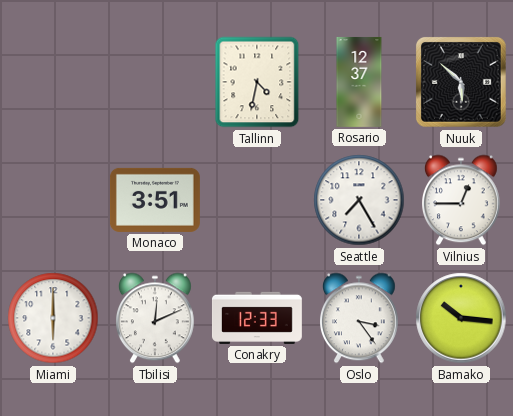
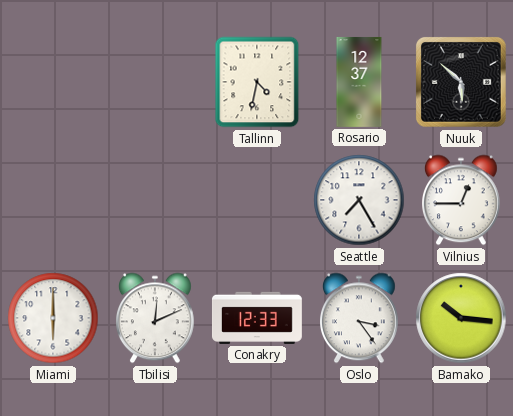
Monaco: 3:51 -> none
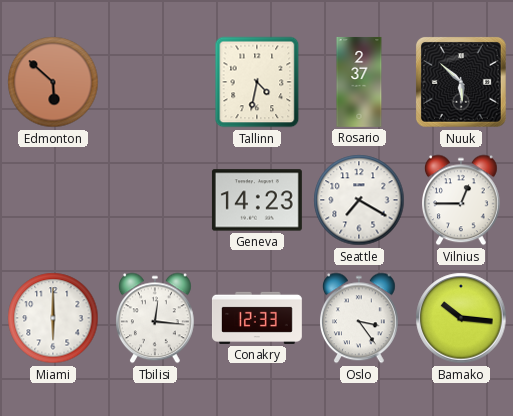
Edmonton: none -> 5:52
Rosario: 12:37 -> 2:37
Geneva: none -> 14:23
Seattle: 7:25 -> 7:20
Tbilisi: 12:11 -> 12:16
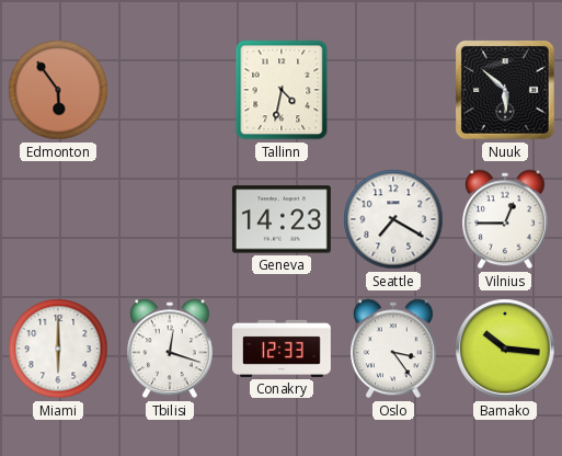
Edmonton: 5:52 -> 5:54
Rosario: 2:37 -> none
Tbilisi: 12:16 -> 12:18
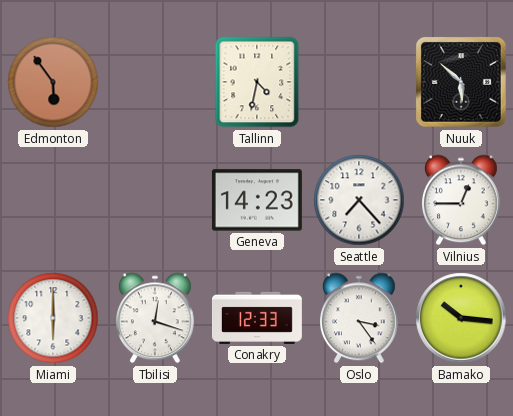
Seattle: 7:20 -> 7:23
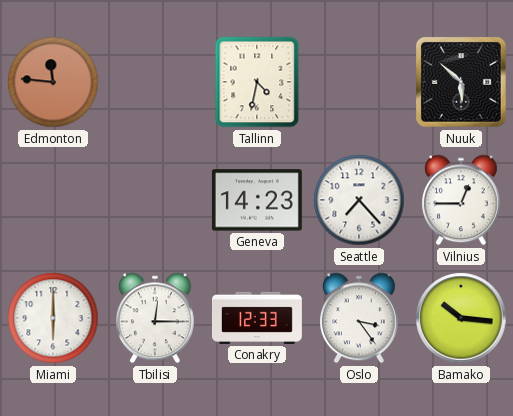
Edmonton: 5:54 -> 11:46
Tbilisi: 12:18 -> 12:15
